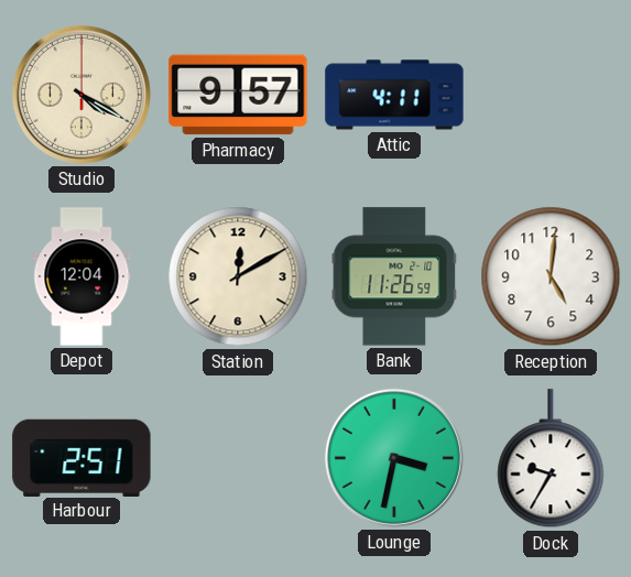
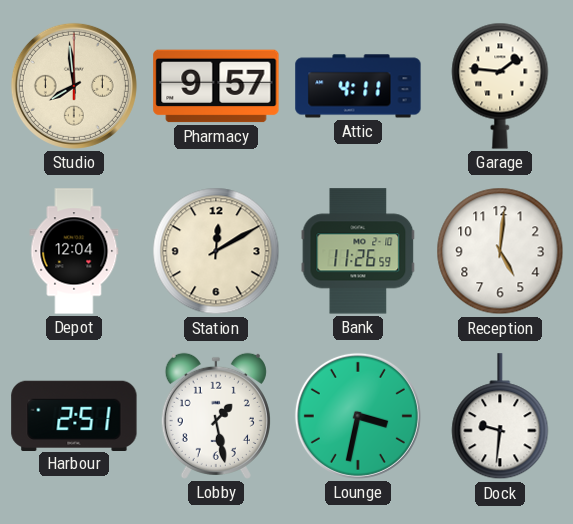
Studio: 4:20 -> 7:59
Garage: none -> 1:46
Lobby: none -> 1:28
Dock: 9:35 -> 9:31
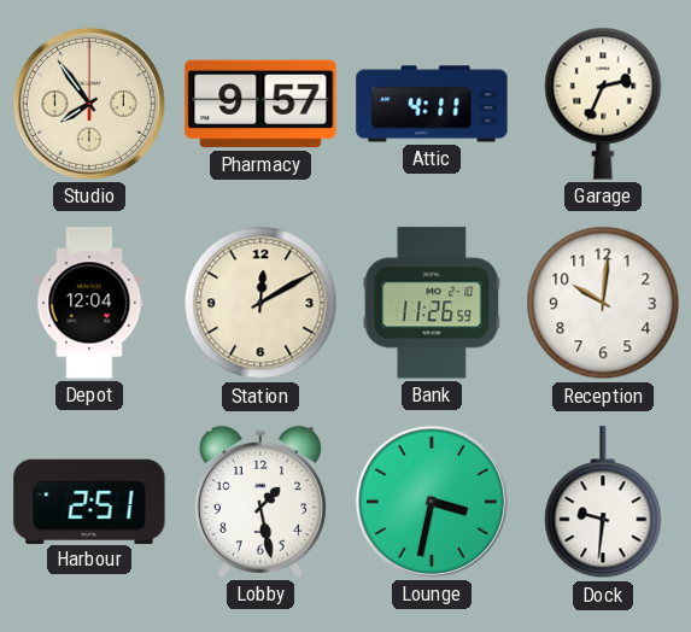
Studio: 7:59 -> 7:54
Garage: 1:46 -> 2:34
Reception: 5:01 -> 10:01
